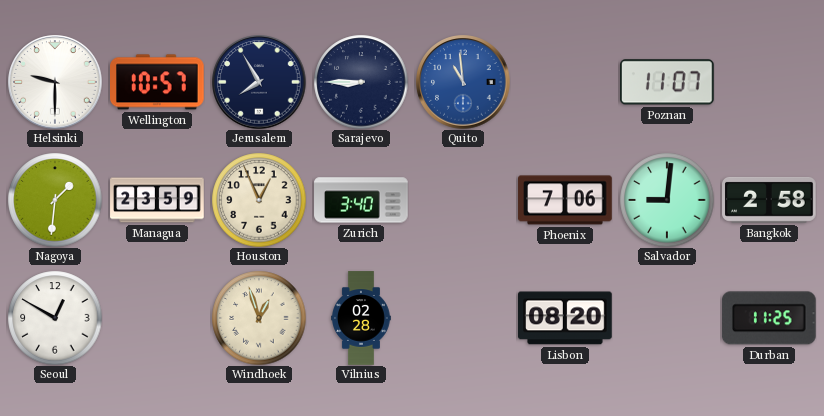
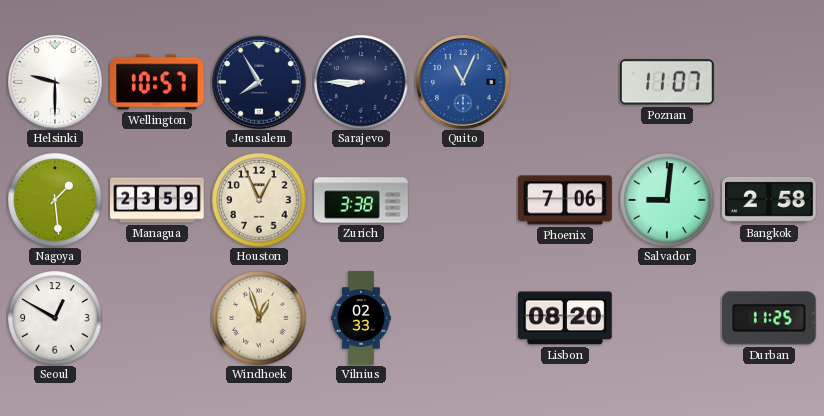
Quito: 10:59 -> 11:04
Nagoya: 1:31 -> 1:29
Zurich: 3:40 -> 3:38
Vilnius: 02:28 -> 02:33
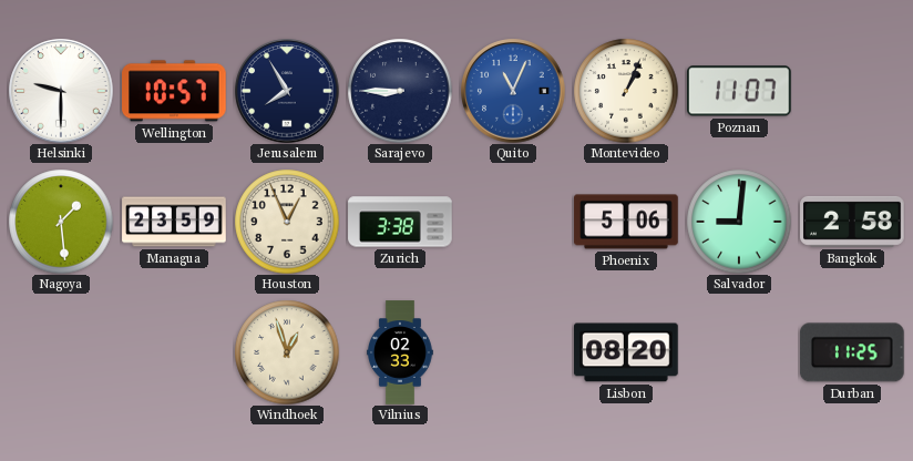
Montevideo: none -> 1:04
Phoenix: 7:06 -> 5:06
Seoul: 12:50 -> none
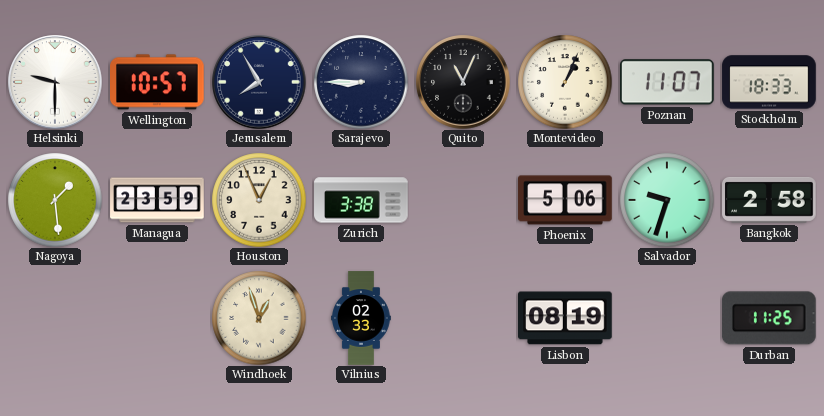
Quito dial: blue -> black
Stockholm: none -> 18:33
Salvador: 9:01 -> 9:33
Lisbon: 08:20 -> 08:19
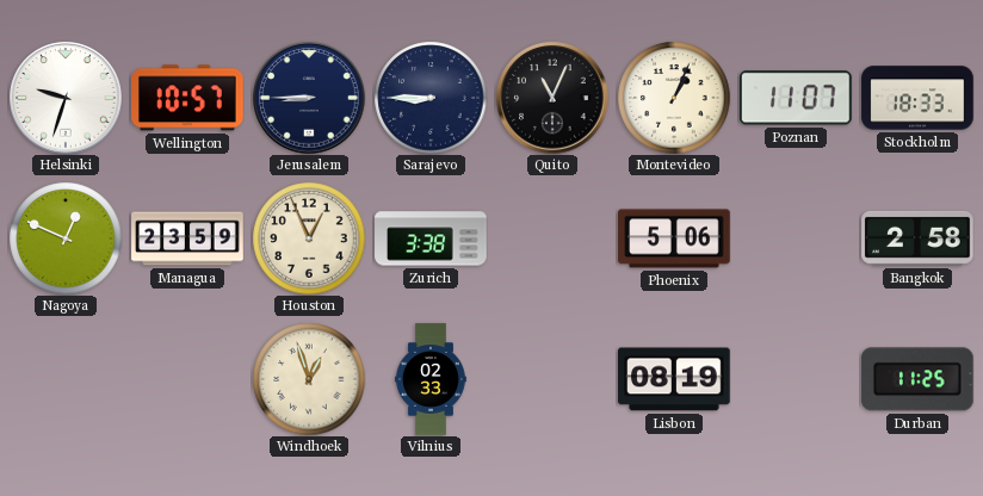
Helsinki: 9:30 -> 9:33
Jerusalem: 7:55 -> 8:45
Nagoya: 1:29 -> 12:49
Salvador: 9:33 -> none
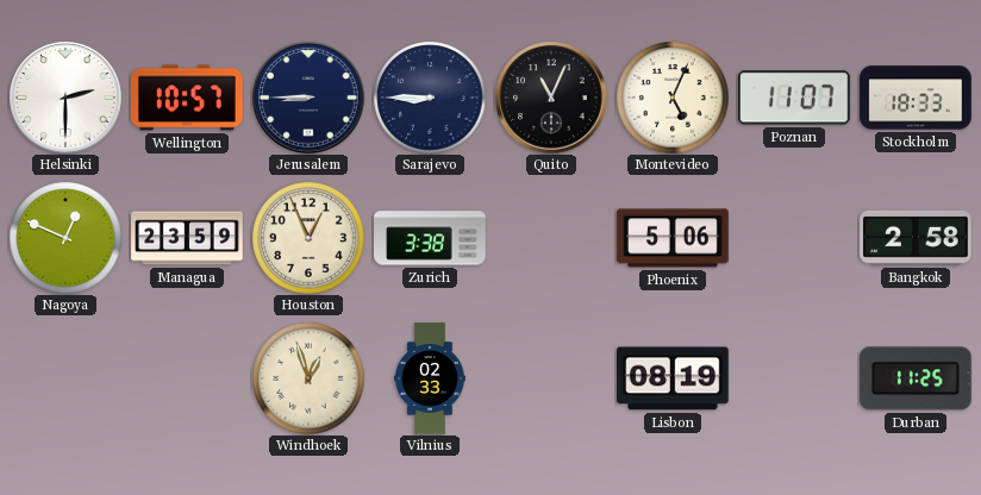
Helsinki: 9:33 -> 2:30
Montevideo: 1:04 -> 5:04
